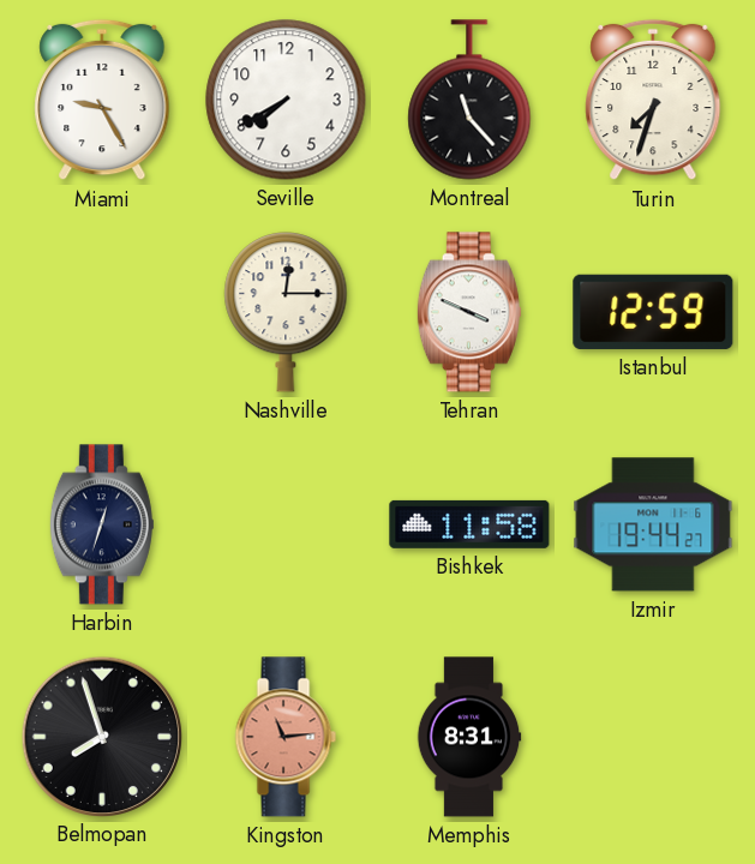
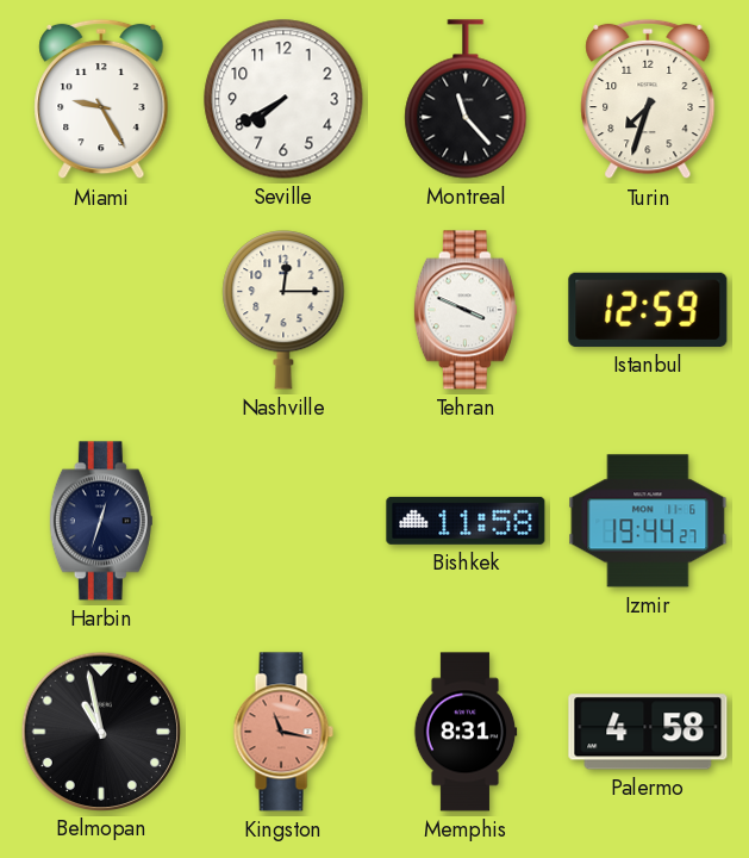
Belmopan: 7:57 -> 10:58
Kingston: 11:14 -> 11:17
Palermo: none -> 4:58
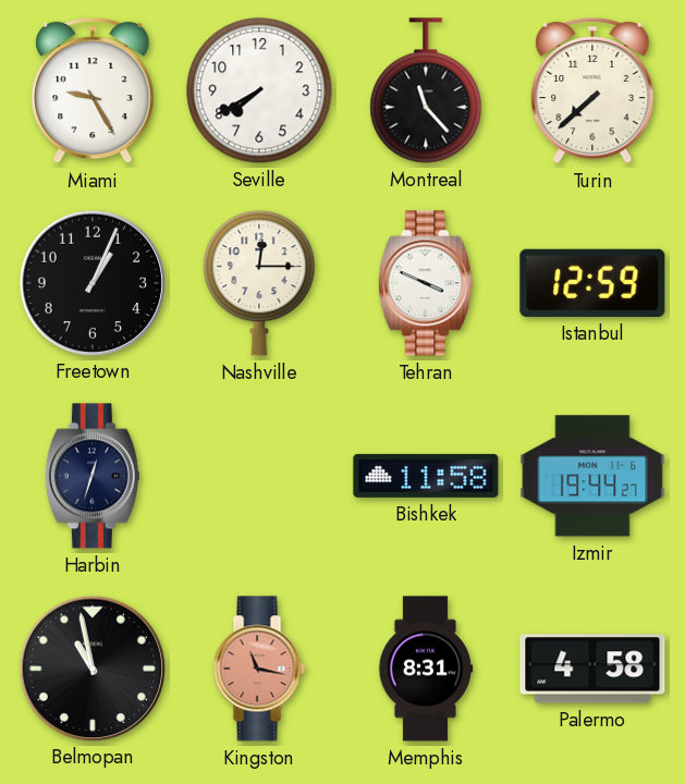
Turin: 7:33 -> 7:38
Freetown: none -> 1:04
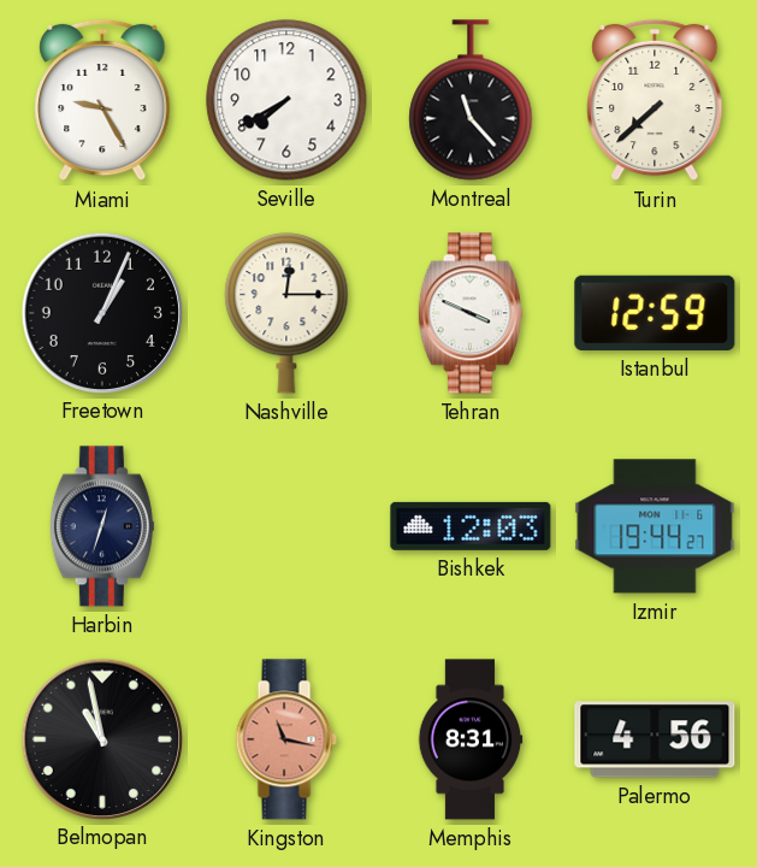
Bishkek: 11:58 -> 12:03
Palermo: 4:58 -> 4:56
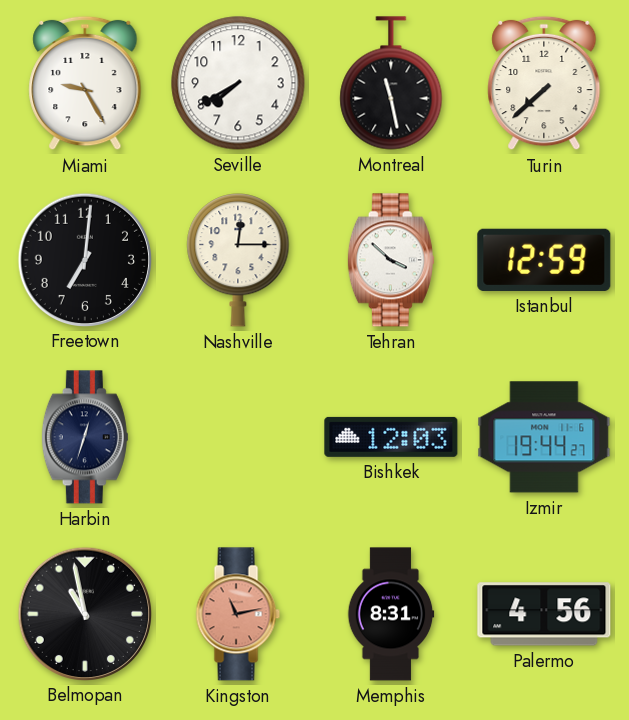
Montreal: 11:23 -> 11:28
Freetown: 1:04 -> 7:01
Tehran: 3:49 -> 3:52
Kingston: 11:17 -> 11:13
